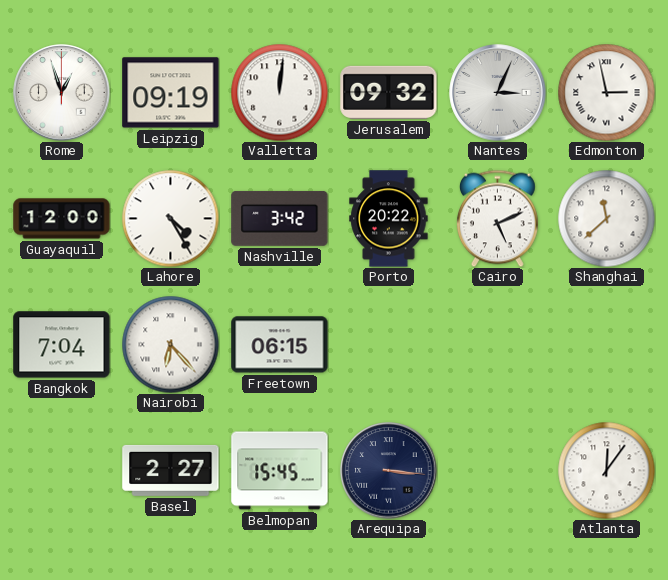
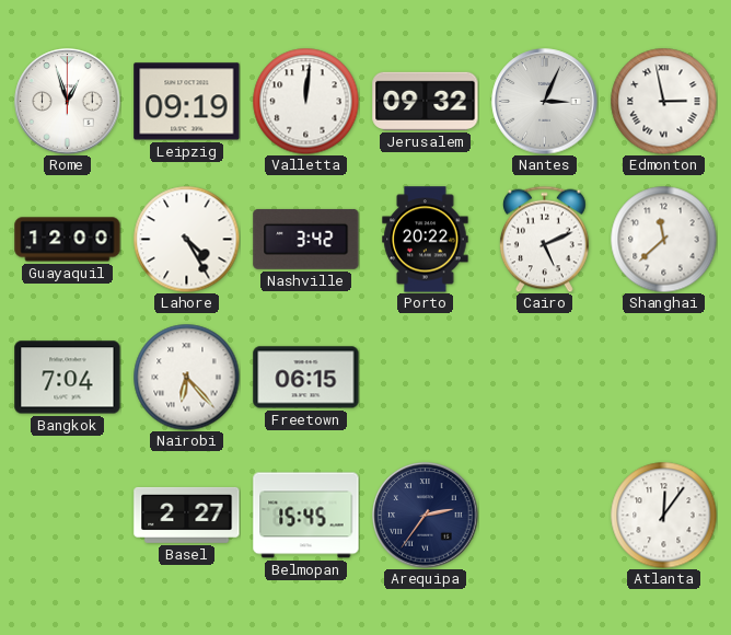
Arequipa: 3:16 -> 2:36
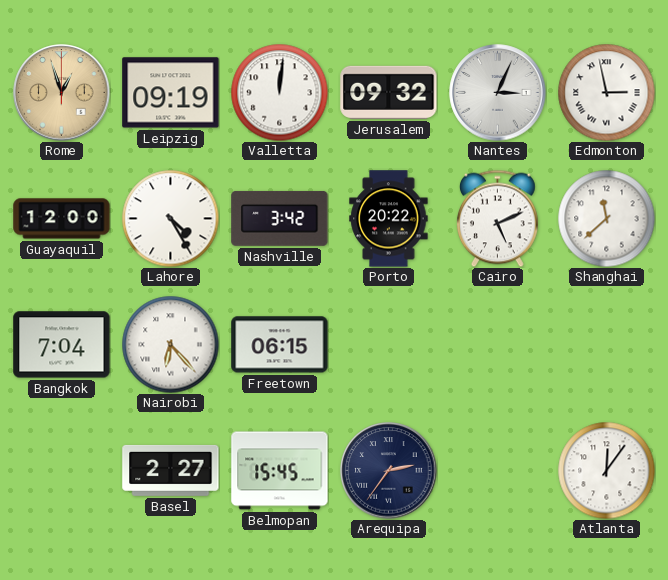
Rome dial: white -> champagne
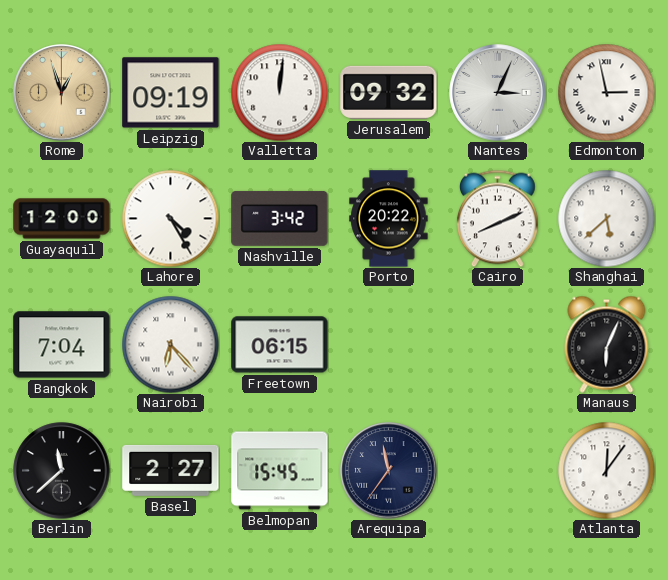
Cairo: 5:11 -> 8:11
Shanghai: 11:38 -> 5:38
Manaus: none -> 6:04
Berlin: none -> 11:38
Arequipa: 2:36 -> 11:36
